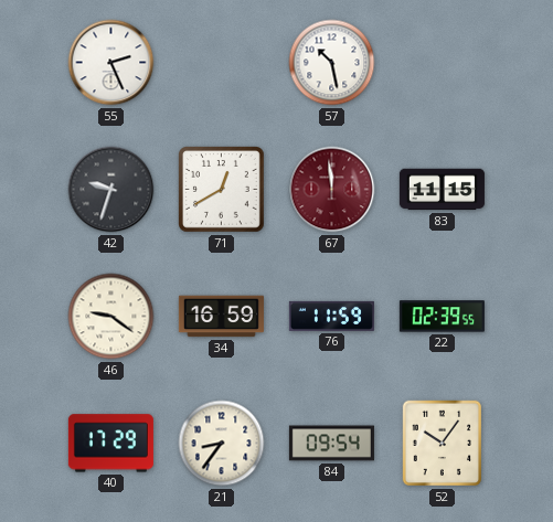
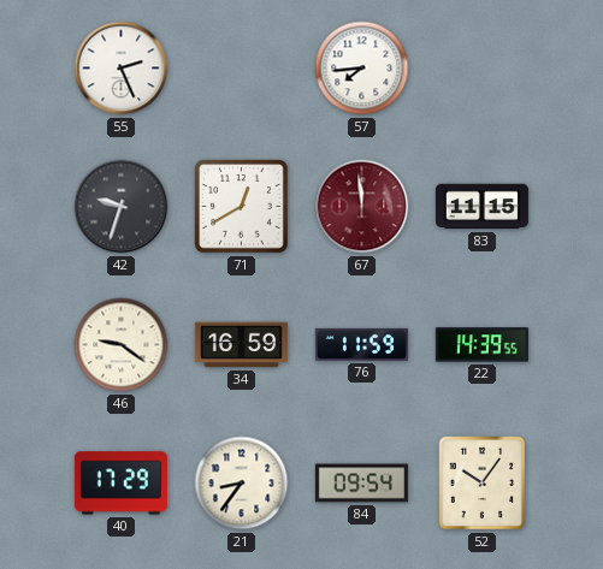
57: 10:28 -> 7:44
22: 02:39 -> 14:39
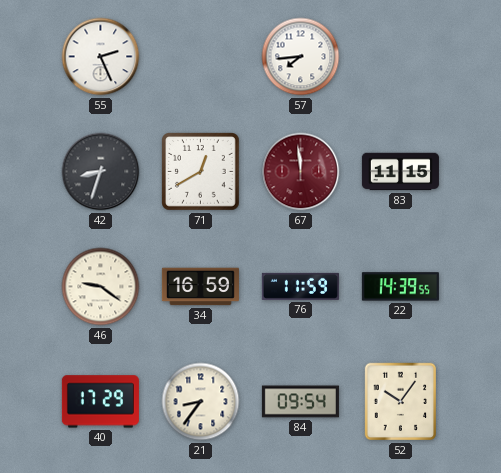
42: 9:33 -> 8:33
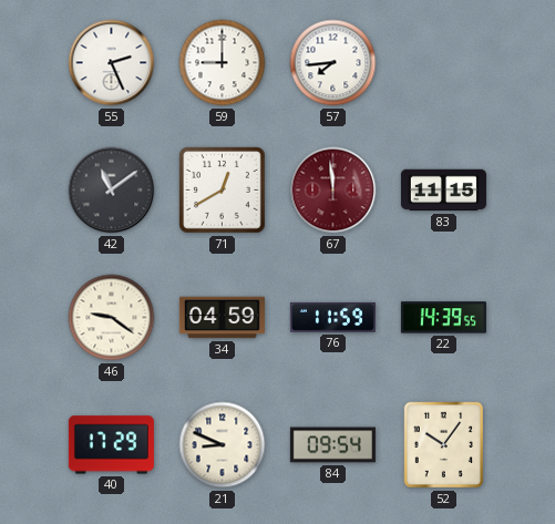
59: none -> 9:00
42: 8:33 -> 11:09
34: 16:59 -> 04:59
21: 8:36 -> 8:49
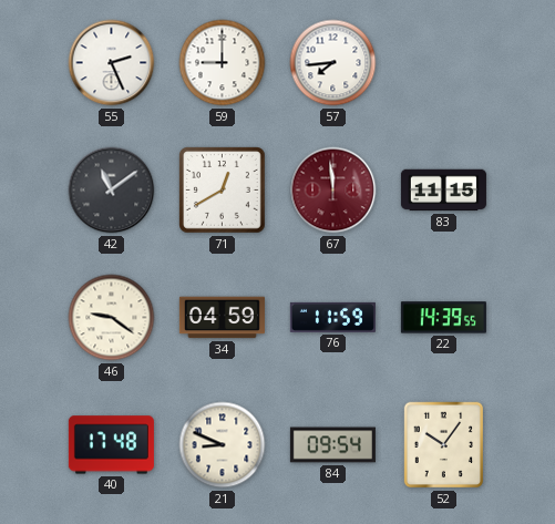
40: 17:29 -> 17:48
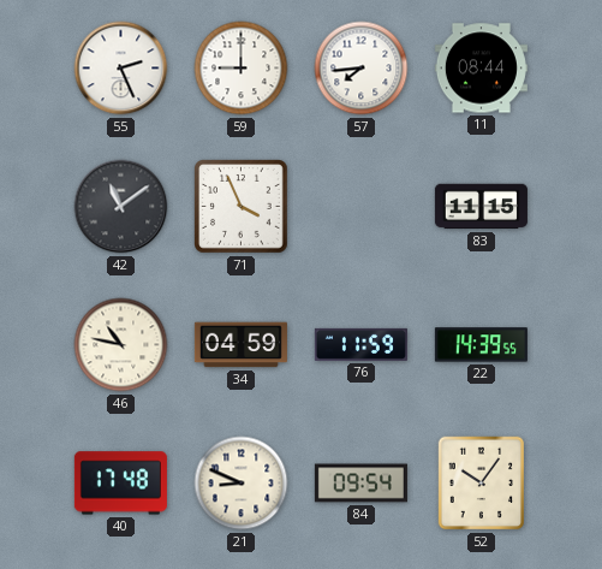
11: none -> 08:44
71: 12:40 -> 3:56
67: 11:59 -> none
46: 9:21 -> 10:47
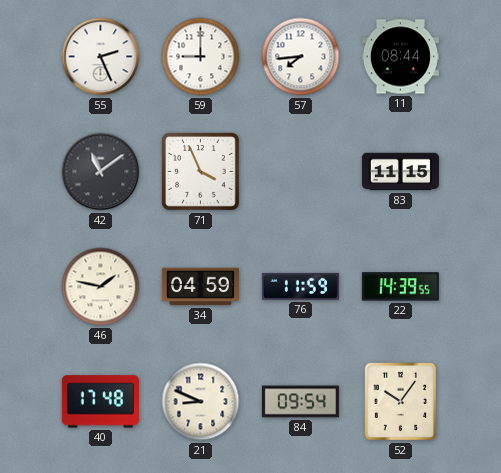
46: 10:47 -> 1:47
